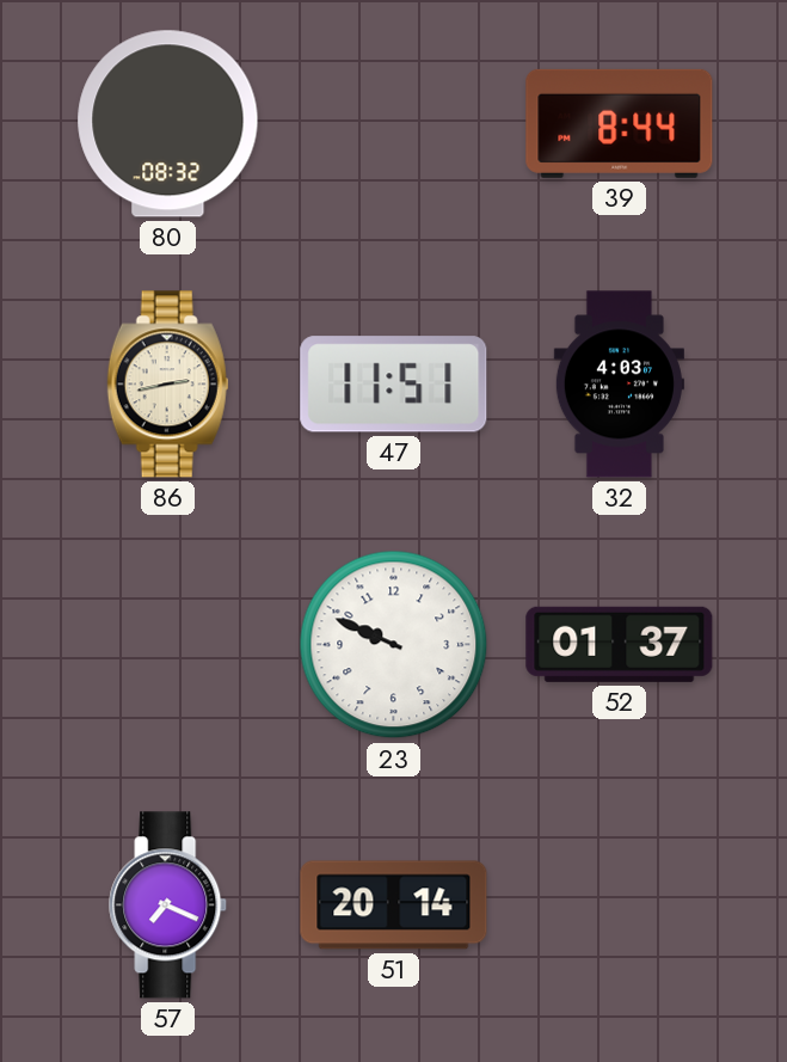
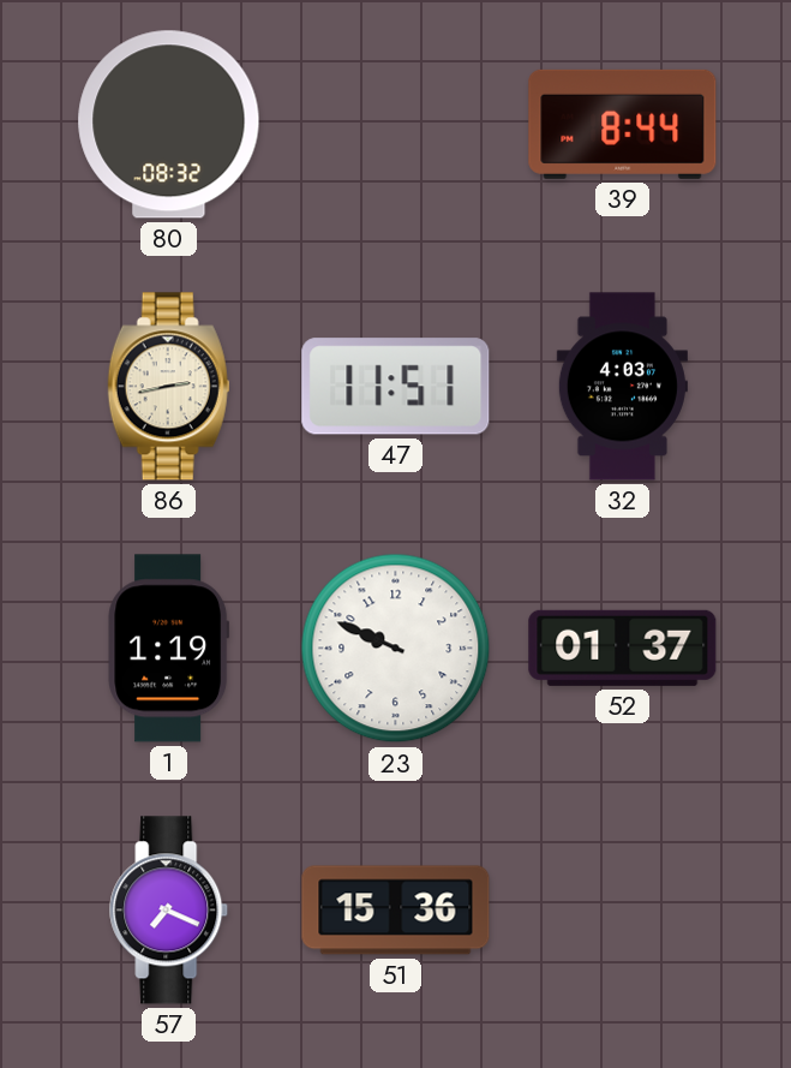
1: none -> 1:19
51: 20:14 -> 15:36
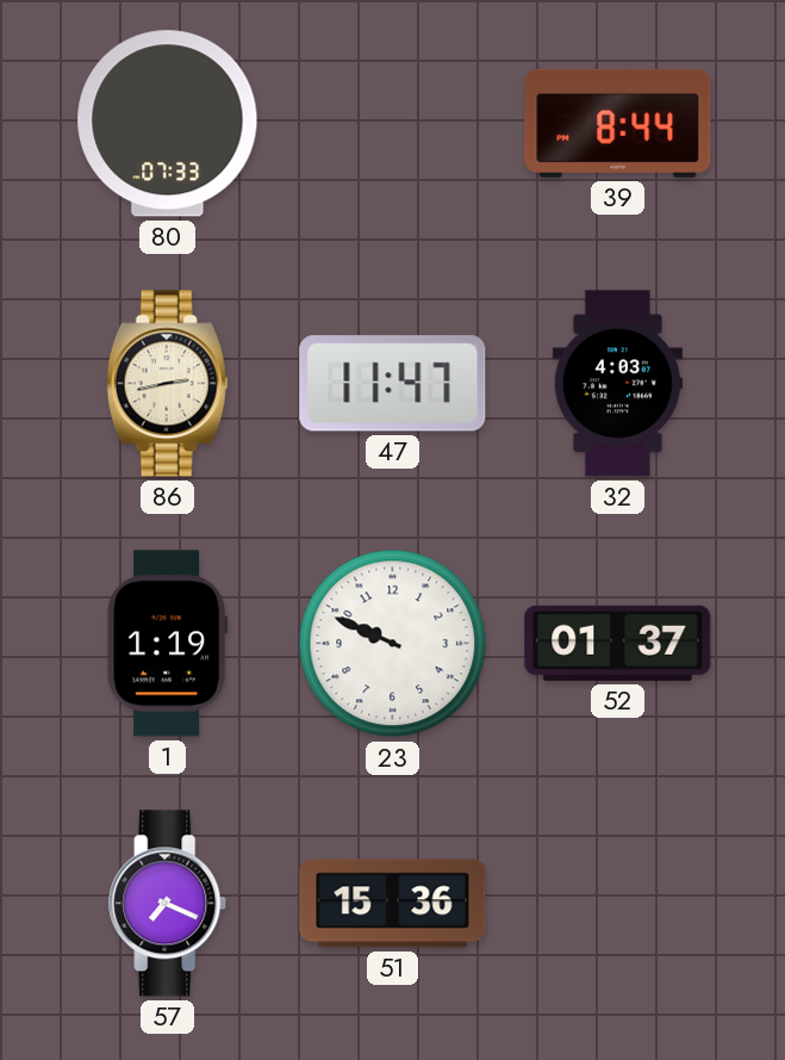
80: 08:32 -> 07:33
47: 11:51 -> 11:47
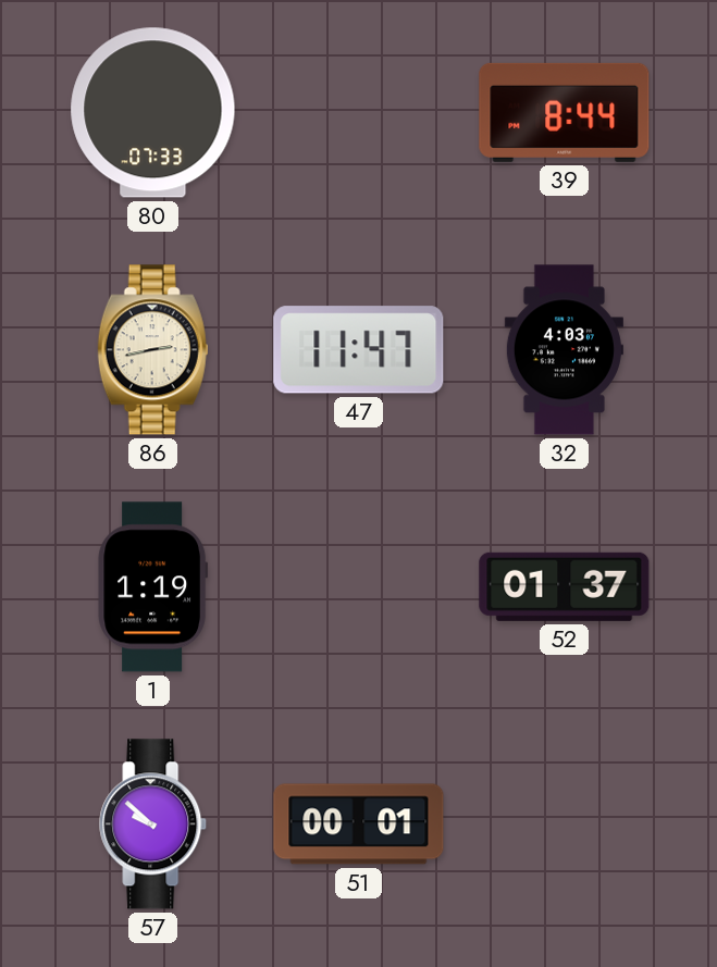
23: 9:49 -> none
57: 7:19 -> 9:52
51: 15:36 -> 00:01
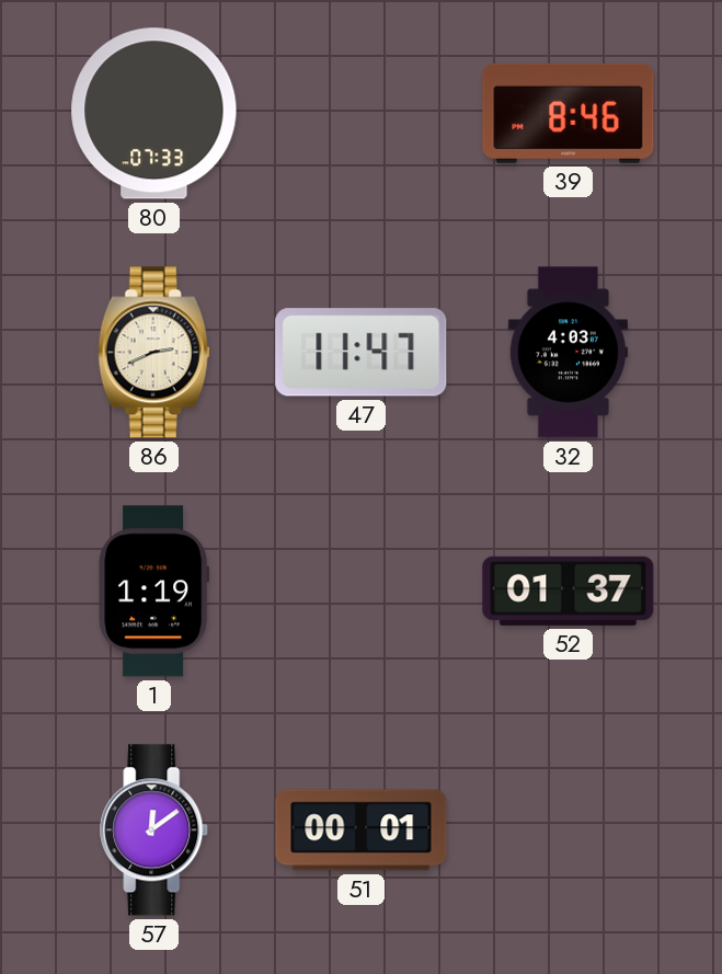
39: 8:44 -> 8:46
86: 2:43 -> 2:41
57: 9:52 -> 12:09
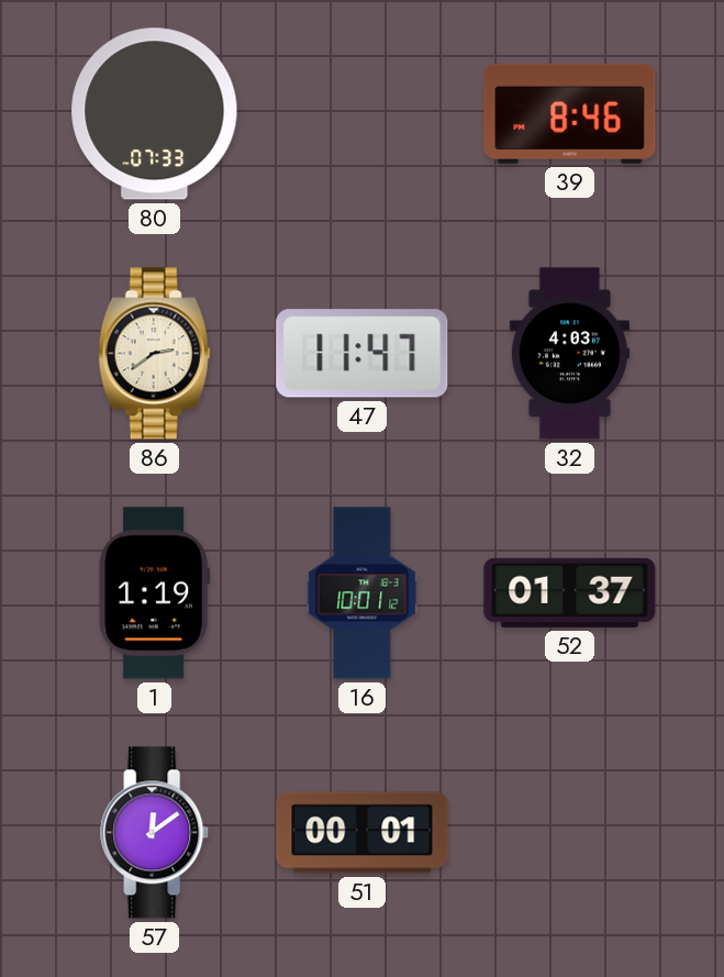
86: 2:41 -> 2:39
16: none -> 10:01
